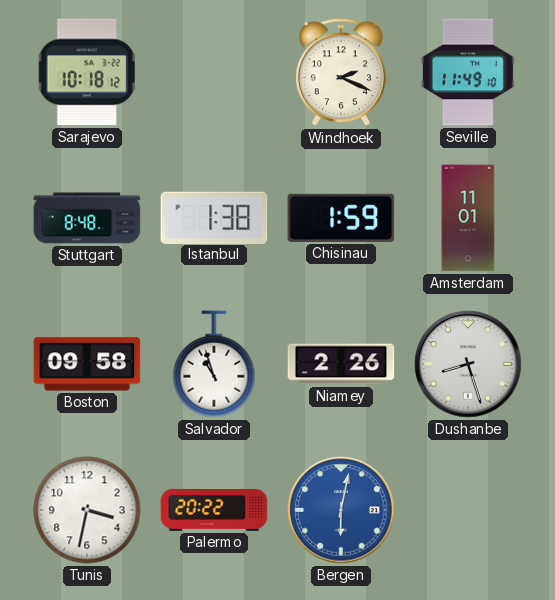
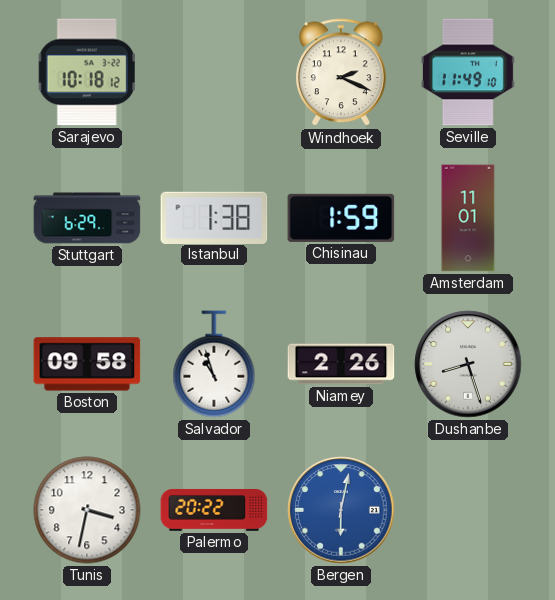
Stuttgart: 8:48 -> 6:29
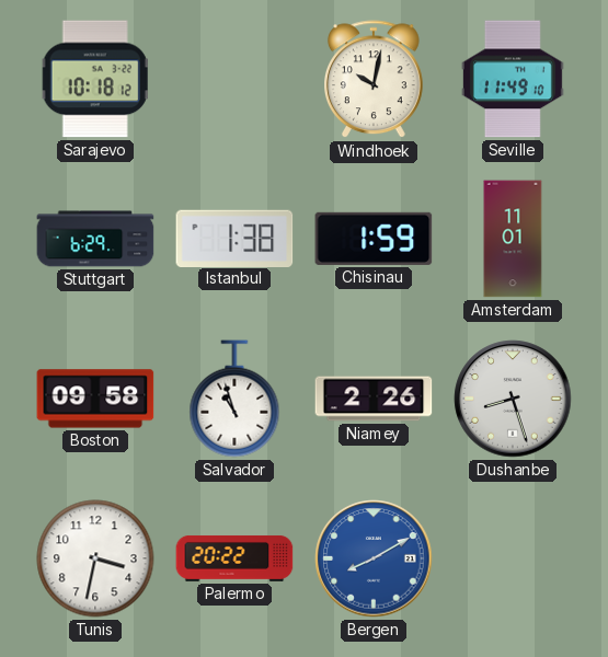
Windhoek: 2:19 -> 10:02
Bergen: 6:02 -> 8:10
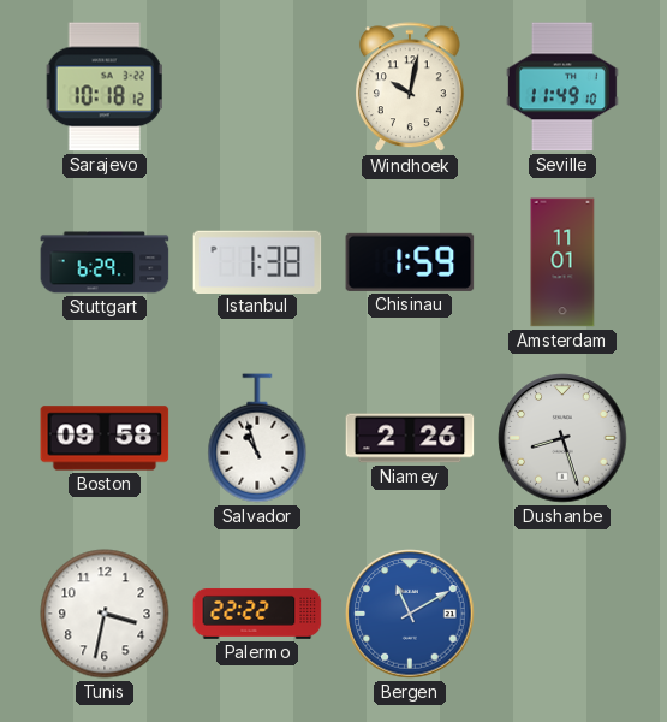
Palermo: 20:22 -> 22:22
Bergen: 8:10 -> 11:10
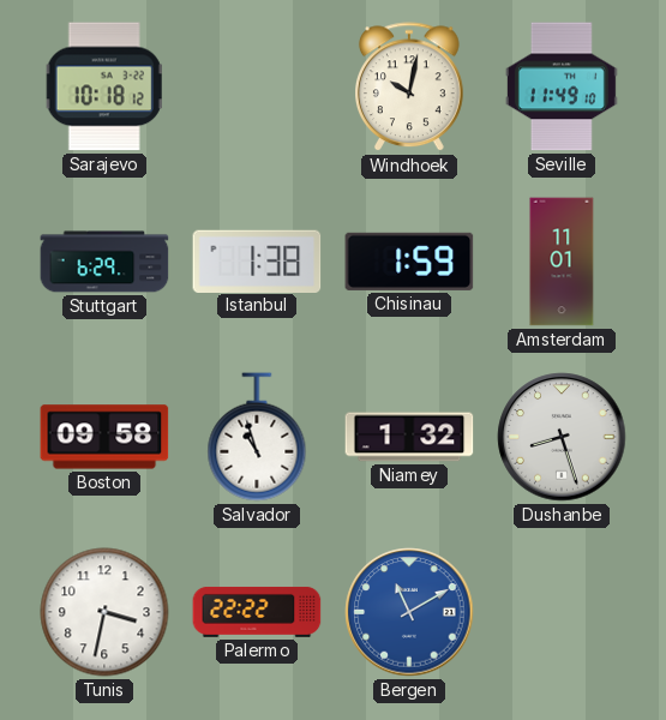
Niamey: 2:26 -> 1:32
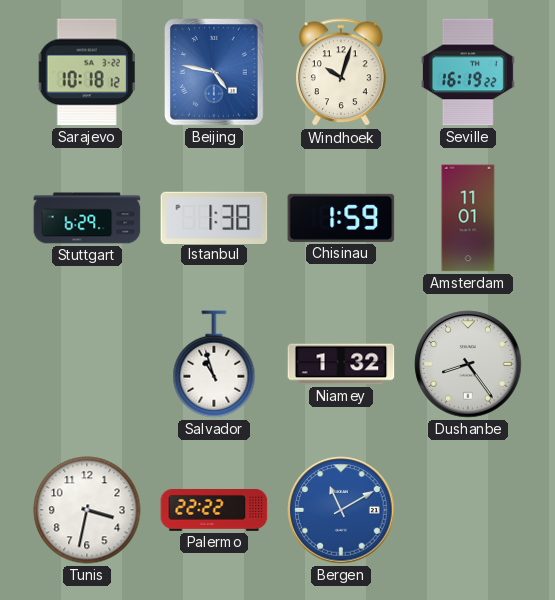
Beijing: none -> 4:47
Windhoek: 10:02 -> 10:03
Seville: 11:49 -> 16:19
Boston: 09:58 -> none
Dushanbe: 8:27 -> 8:24
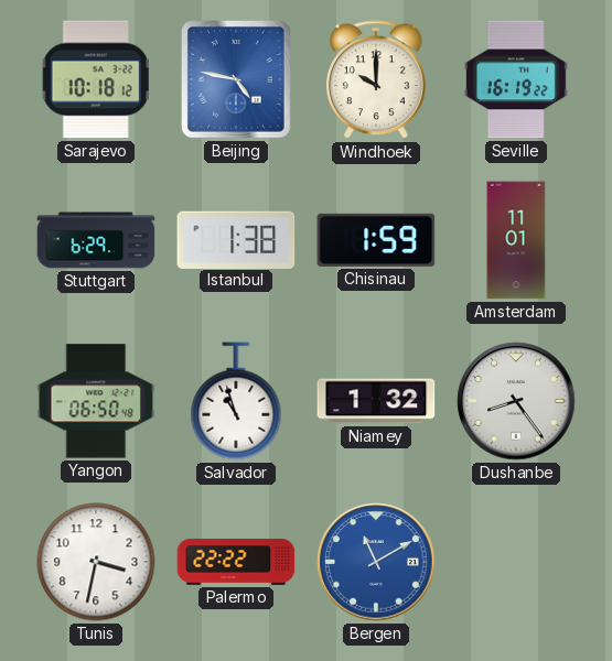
Windhoek: 10:03 -> 10:00
Yangon: none -> 06:50
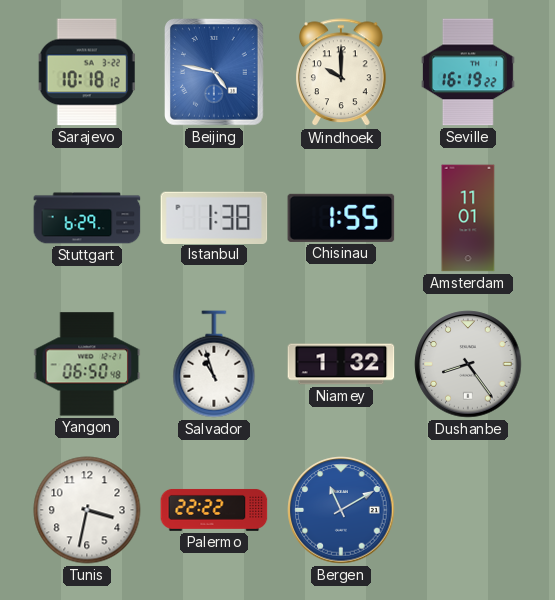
Chisinau: 1:59 -> 1:55
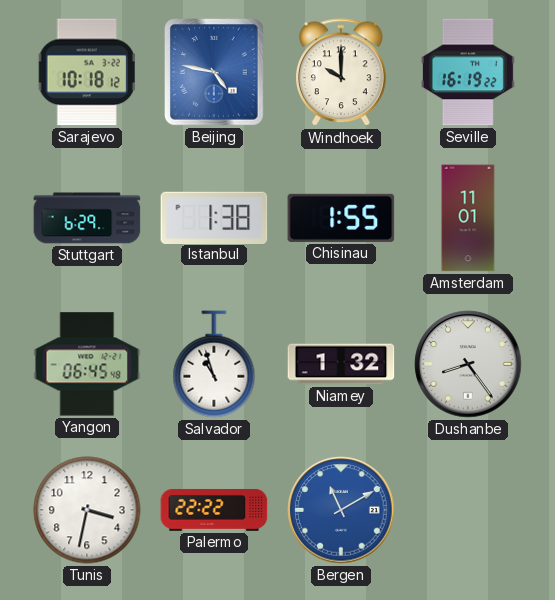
Yangon: 06:50 -> 06:45
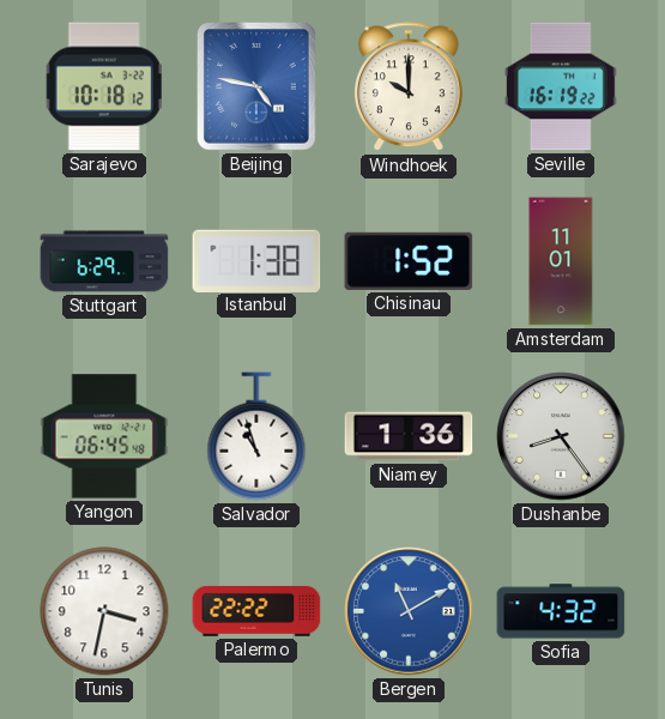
Chisinau: 1:55 -> 1:52
Niamey: 1:32 -> 1:36
Sofia: none -> 4:32
